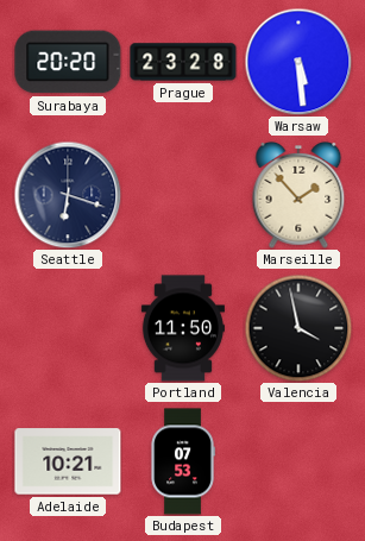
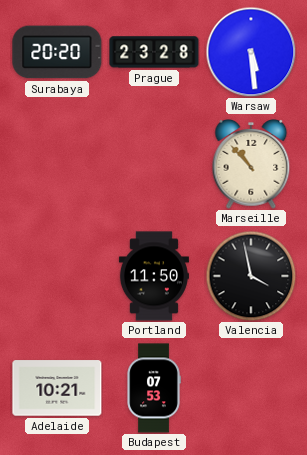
Seattle: 6:18 -> none
Marseille: 1:53 -> 10:53
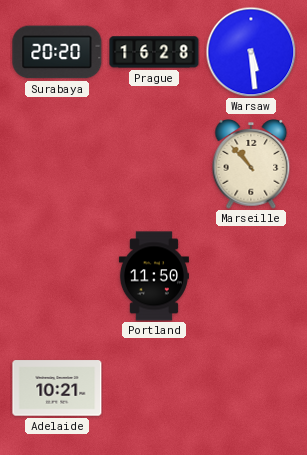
Prague: 23:28 -> 16:28
Valencia: 3:58 -> none
Budapest: 07:53 -> none
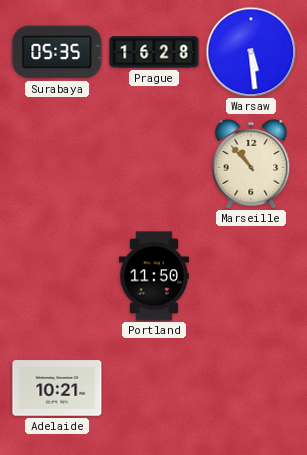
Surabaya: 20:20 -> 05:35
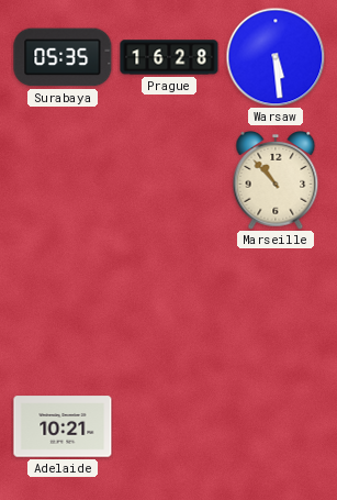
Portland: 11:50 -> none
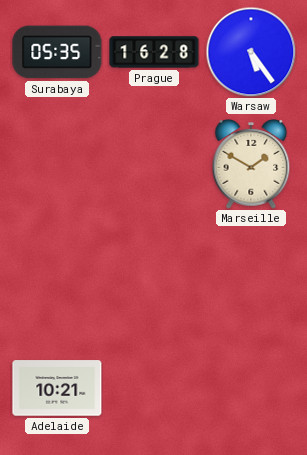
Warsaw: 5:29 -> 5:24
Marseille: 10:53 -> 1:50
